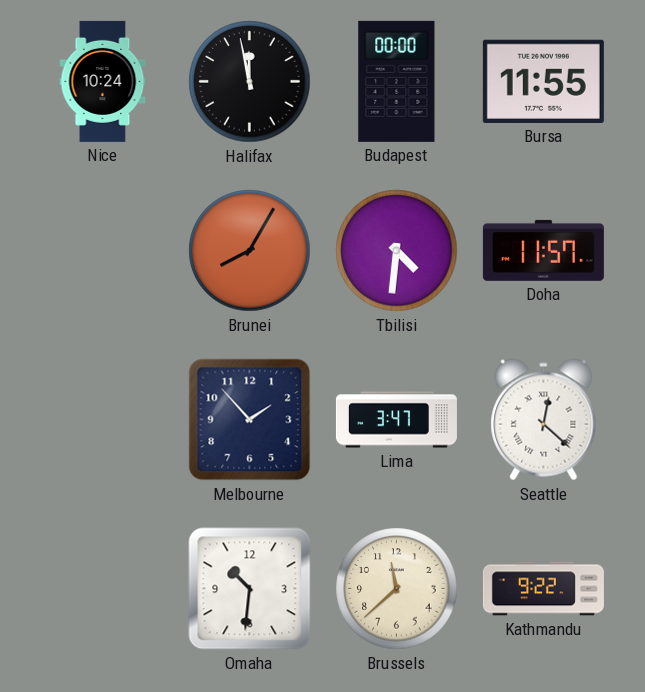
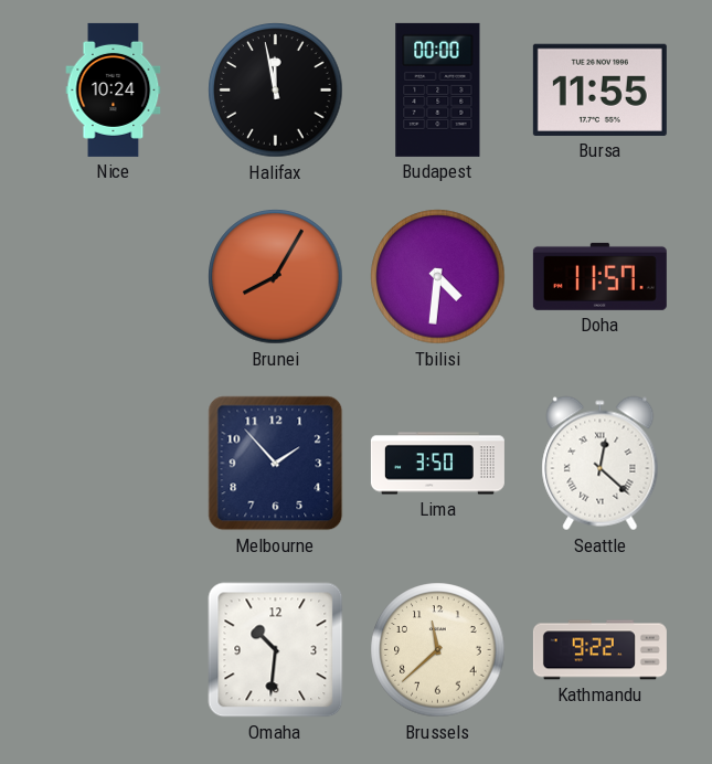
Lima: 3:47 -> 3:50
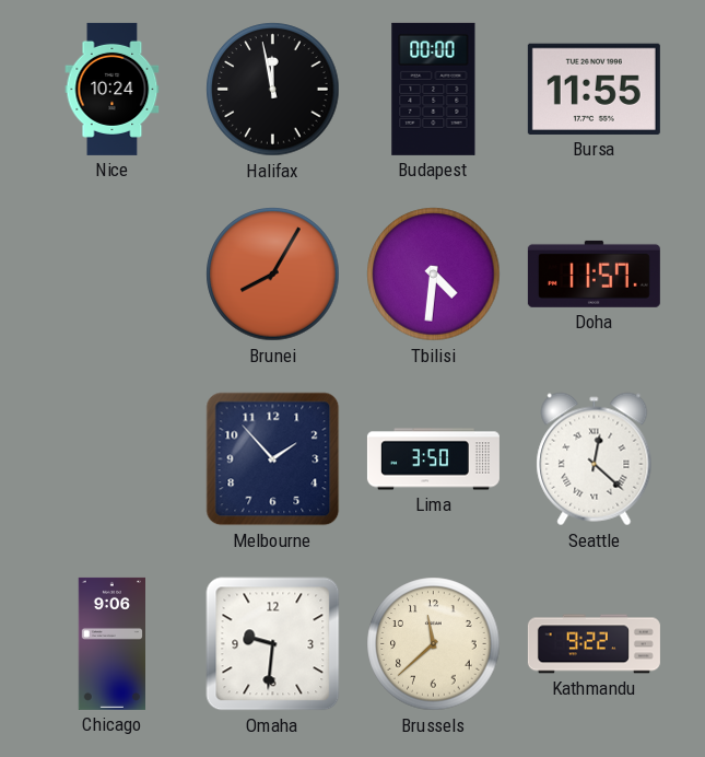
Chicago: none -> 9:06
Omaha: 10:31 -> 9:31
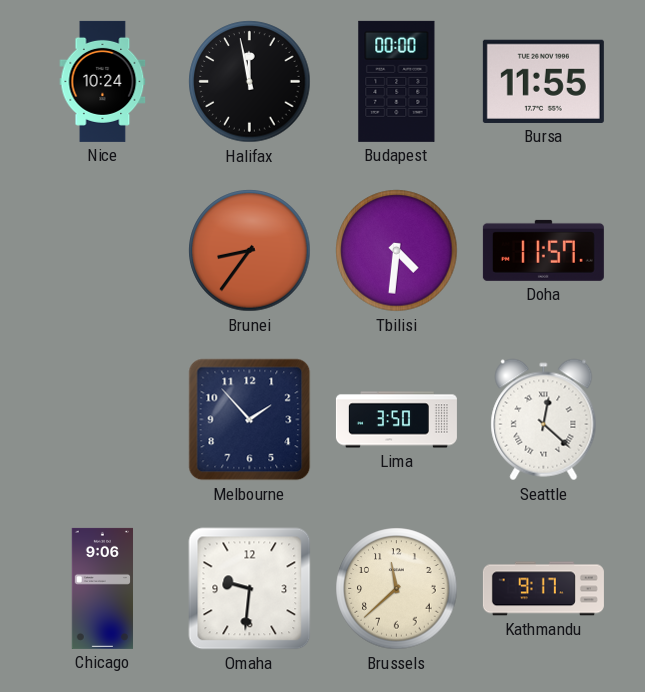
Brunei: 8:05 -> 8:36
Kathmandu: 9:22 -> 9:17
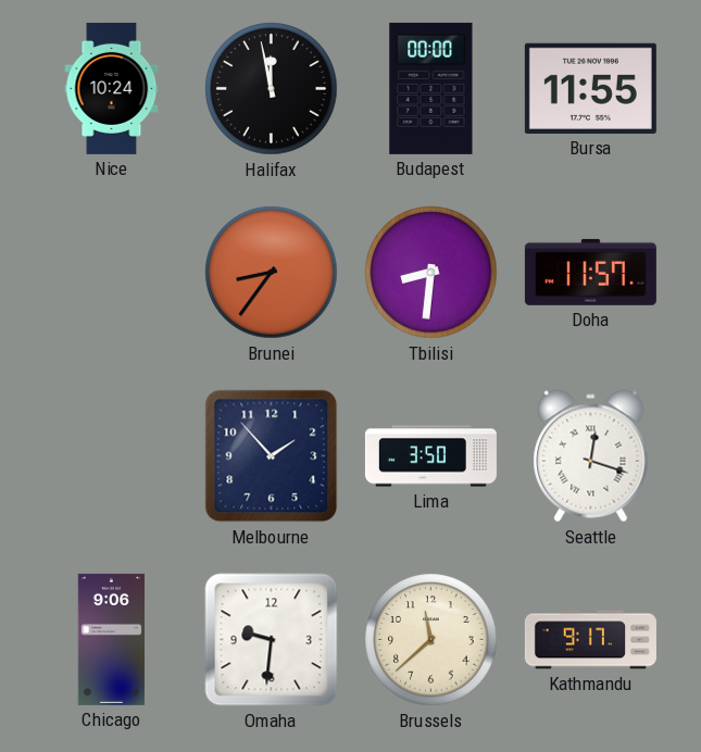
Tbilisi: 4:31 -> 8:31
Seattle: 12:22 -> 12:18
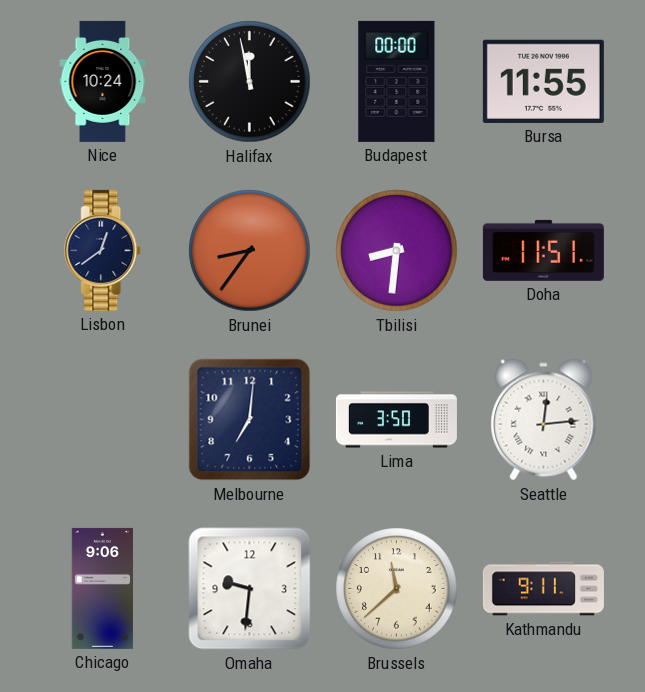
Lisbon: none -> 12:39
Doha: 11:57 -> 11:51
Melbourne: 1:53 -> 7:01
Seattle: 12:18 -> 12:14
Kathmandu: 9:17 -> 9:11
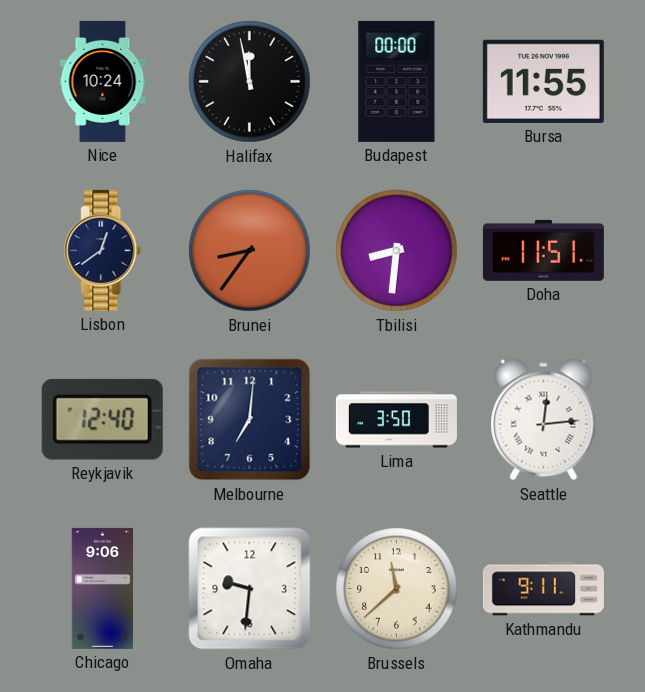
Reykjavik: none -> 12:40
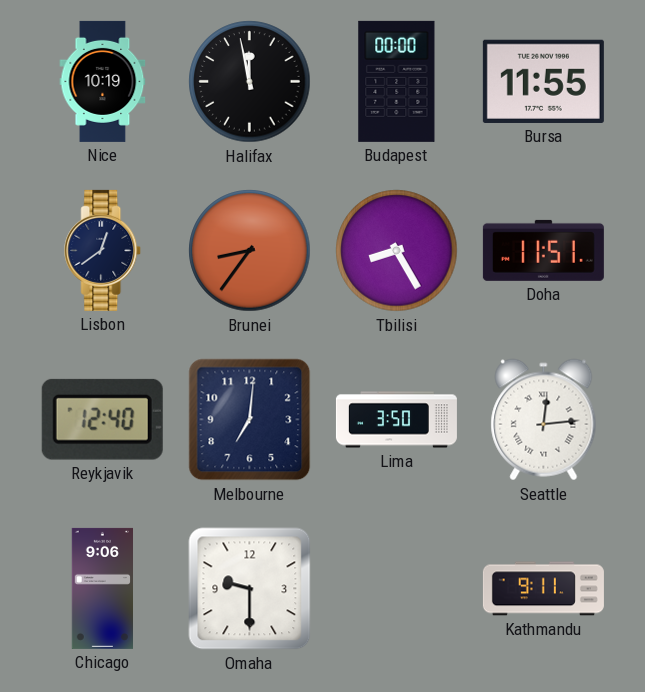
Nice: 10:24 -> 10:19
Tbilisi: 8:31 -> 8:25
Omaha: 9:31 -> 9:30
Brussels: 11:38 -> none
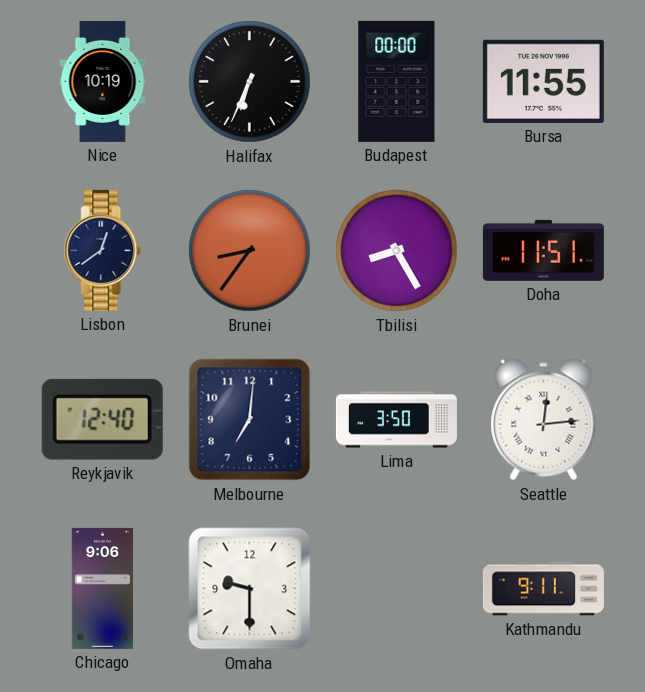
Halifax: 11:58 -> 6:34
